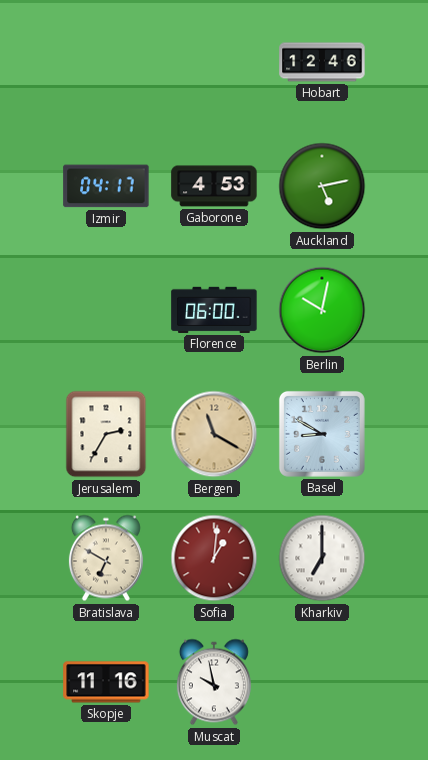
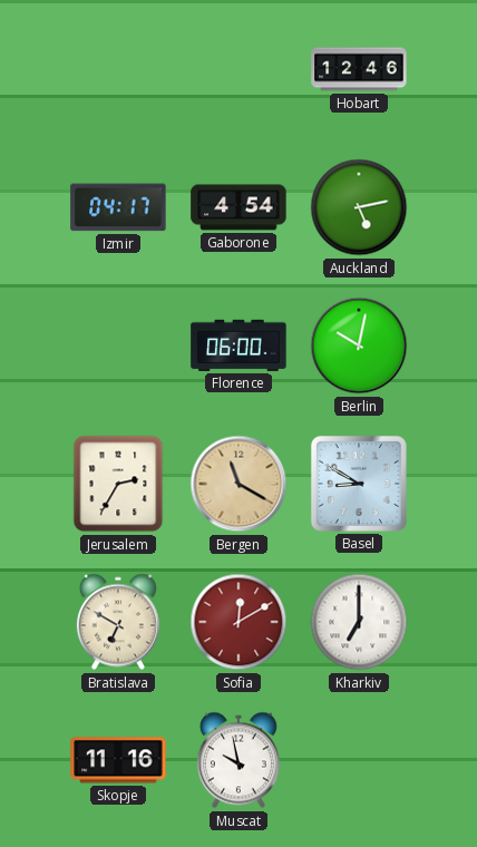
Gaborone: 4:53 -> 4:54
Sofia: 1:01 -> 12:10
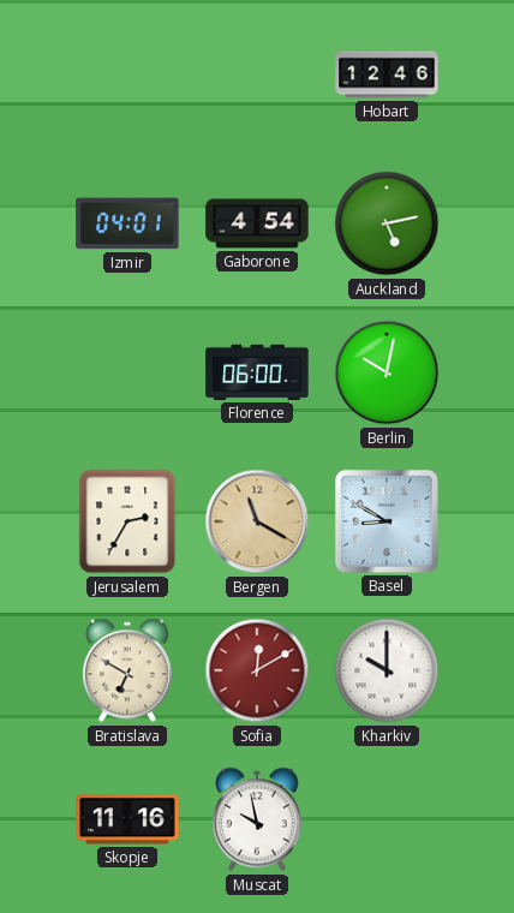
Izmir: 04:17 -> 04:01
Kharkiv: 7:00 -> 10:00
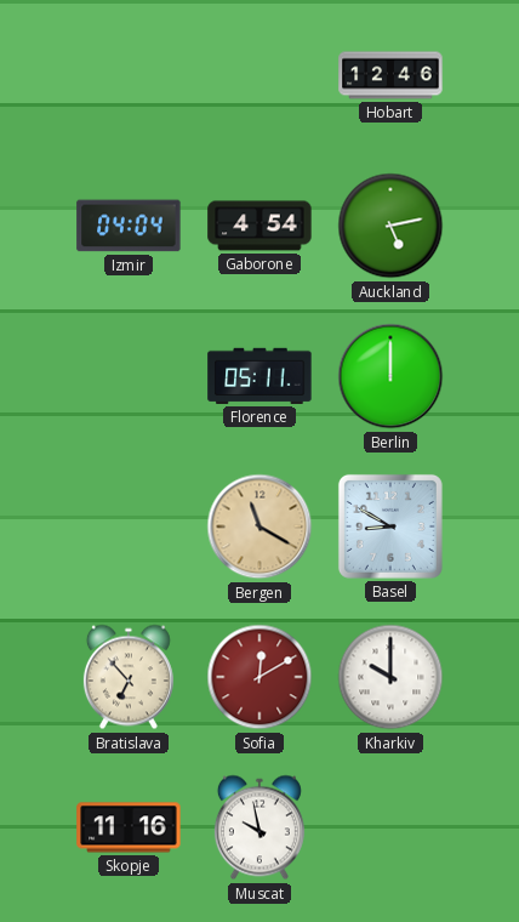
Izmir: 04:01 -> 04:04
Florence: 06:00 -> 05:11
Berlin: 10:02 -> 12:00
Jerusalem: 2:35 -> none
Bratislava: 6:50 -> 6:53
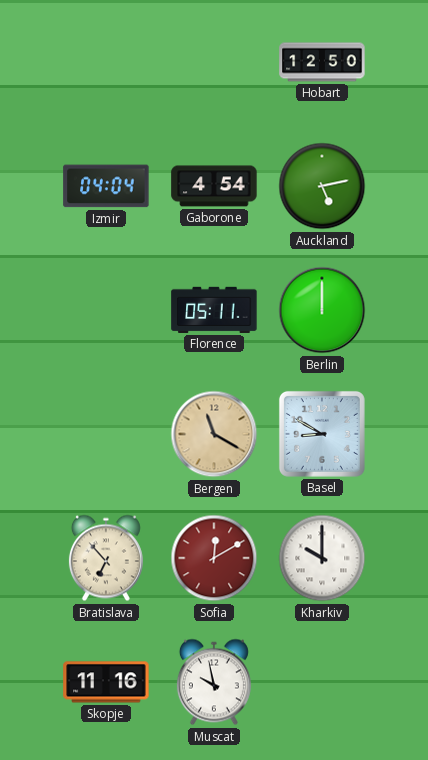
Hobart: 12:46 -> 12:50
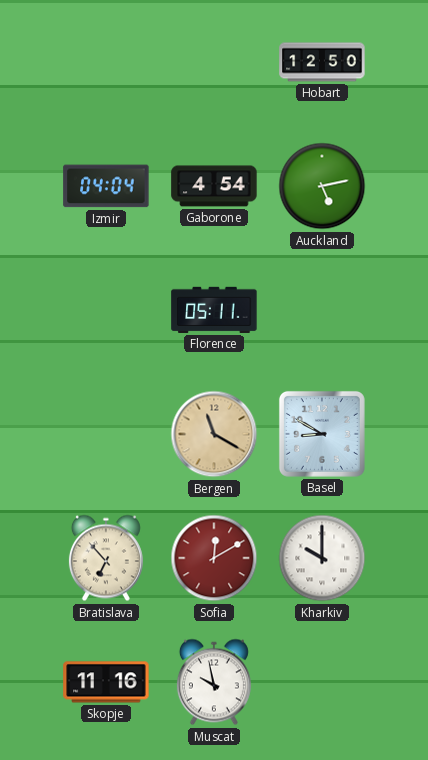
Berlin: 12:00 -> none
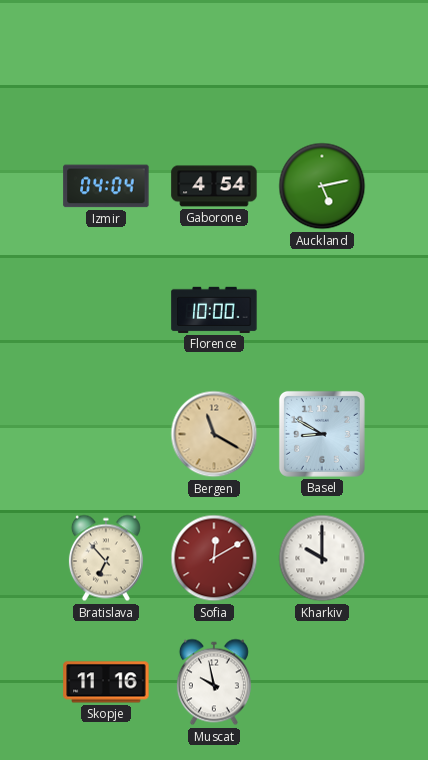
Hobart: 12:50 -> none
Florence: 05:11 -> 10:00
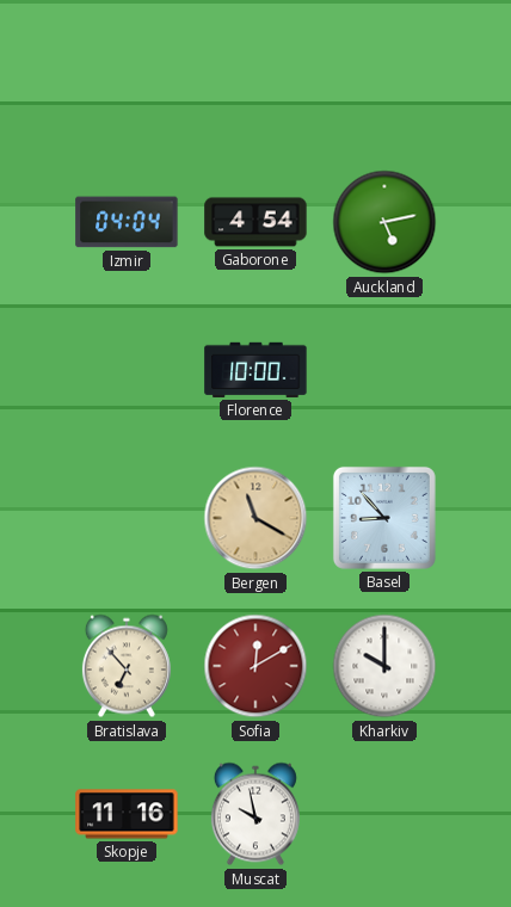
Basel: 8:50 -> 8:53
